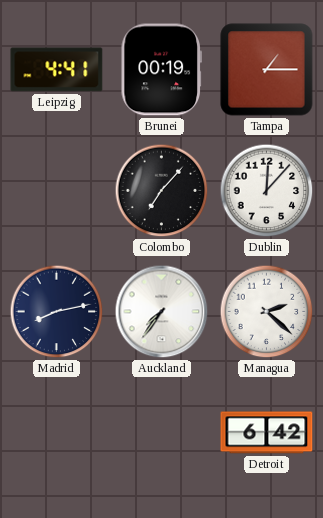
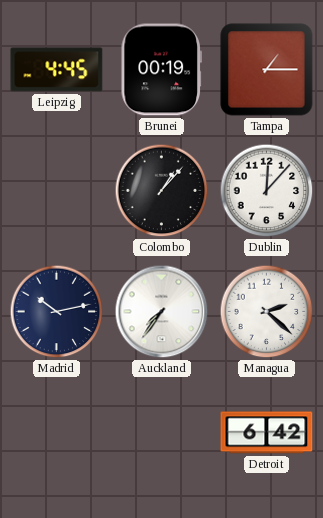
Leipzig: 4:41 -> 4:45
Colombo: 7:07 -> 1:07
Madrid: 8:13 -> 10:13
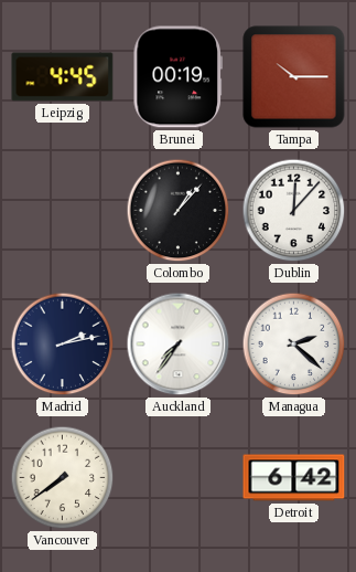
Tampa: 1:15 -> 10:15
Madrid: 10:13 -> 2:13
Vancouver: none -> 7:39
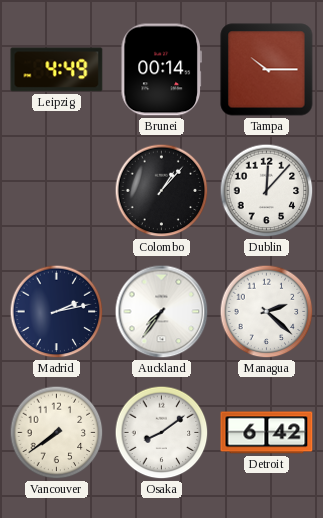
Leipzig: 4:45 -> 4:49
Brunei: 00:19 -> 00:14
Osaka: none -> 8:09
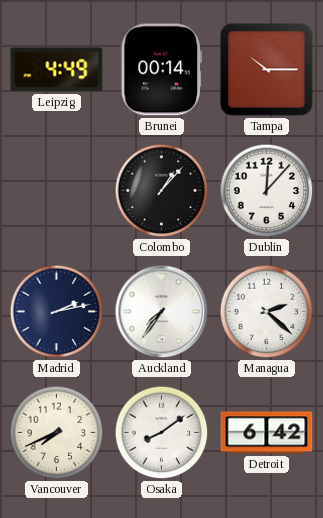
Vancouver: 7:39 -> 7:41
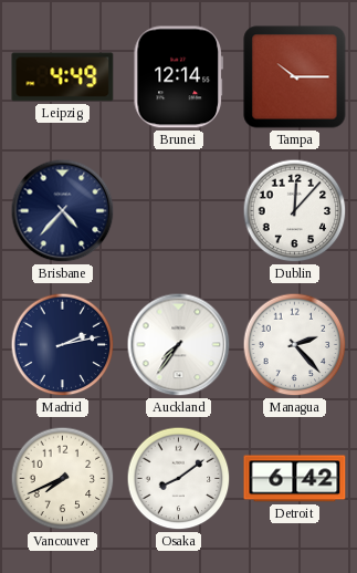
Brunei: 00:14 -> 12:14
Brisbane: none -> 4:37
Colombo: 1:07 -> none
Managua: 2:22 -> 2:23
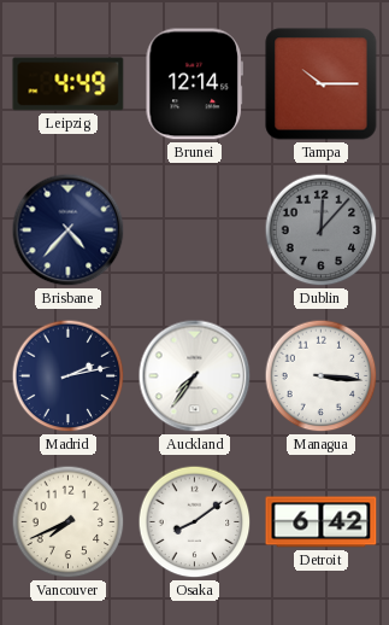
Dublin dial: white -> grey
Managua: 2:23 -> 3:16
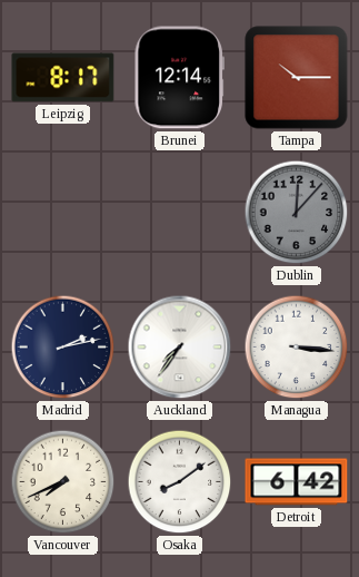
Leipzig: 4:49 -> 8:17
Brisbane: 4:37 -> none
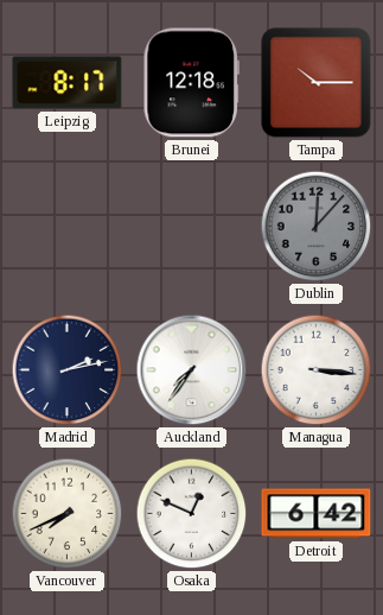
Brunei: 12:14 -> 12:18
Osaka: 8:09 -> 12:49
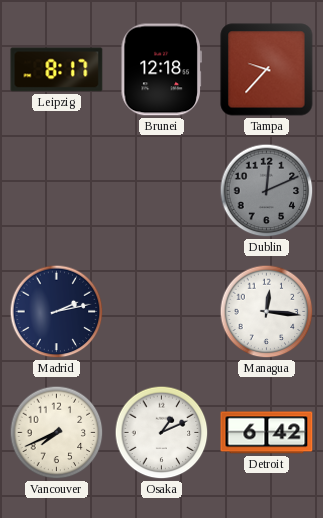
Tampa: 10:15 -> 9:37
Dublin: 12:07 -> 12:11
Auckland: 7:36 -> none
Managua: 3:16 -> 12:16
Osaka: 12:49 -> 1:11
